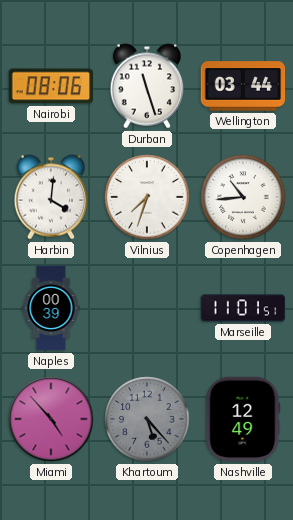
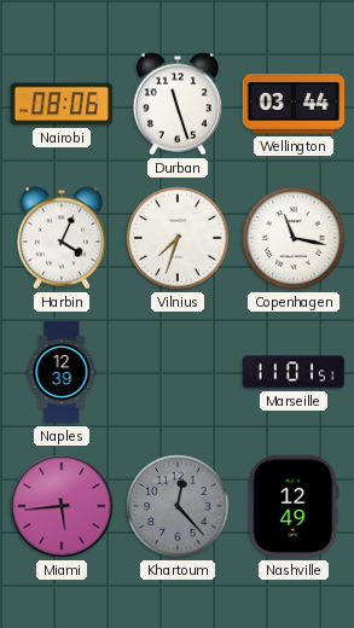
Harbin: 4:01 -> 4:04
Copenhagen: 10:44 -> 11:17
Naples: 00:39 -> 12:39
Miami: 4:53 -> 5:44
Khartoum: 5:23 -> 12:23
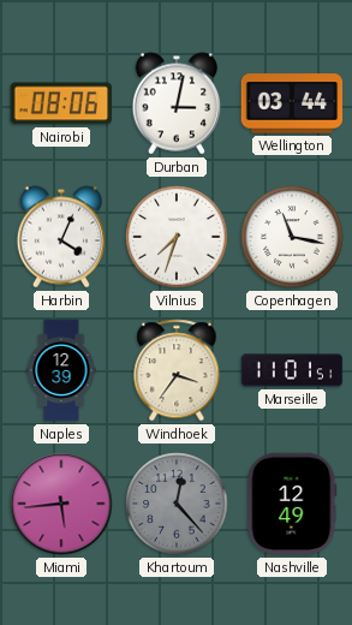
Durban: 11:27 -> 3:02
Windhoek: none -> 3:36
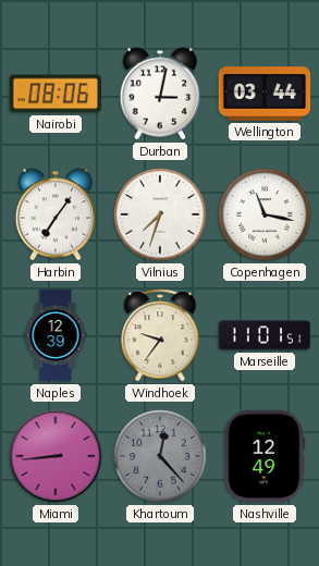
Harbin: 4:04 -> 7:06
Windhoek: 3:36 -> 9:36
Miami: 5:44 -> 8:44
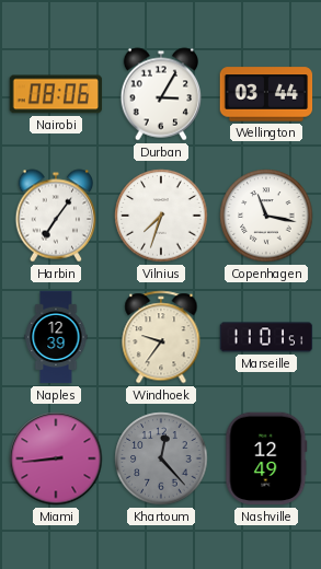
Durban: 3:02 -> 3:05
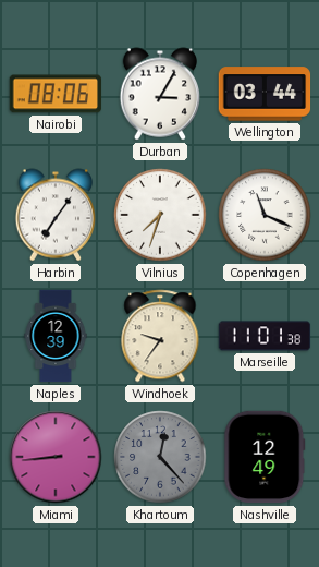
Copenhagen: 11:17 -> 11:19
Marseille: 11:01:51 -> 11:01:38
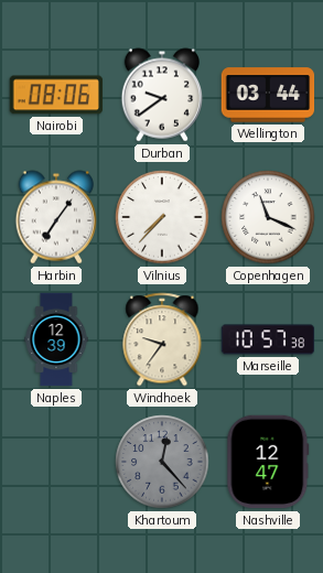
Durban: 3:05 -> 9:39
Vilnius: 7:33 -> 7:37
Marseille: 11:01 -> 10:57
Miami: 8:44 -> none
Nashville: 12:49 -> 12:47
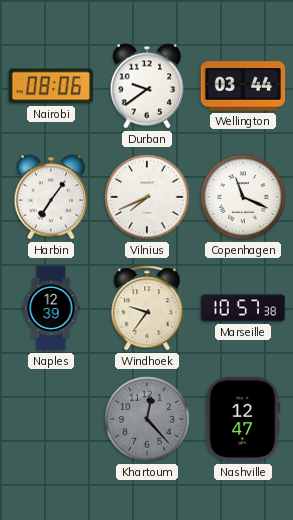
Vilnius: 7:37 -> 7:41
